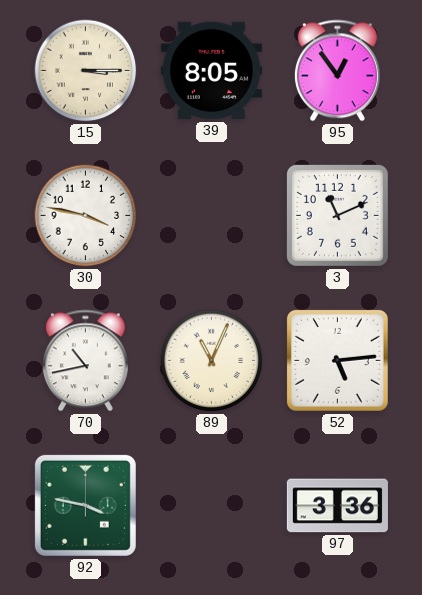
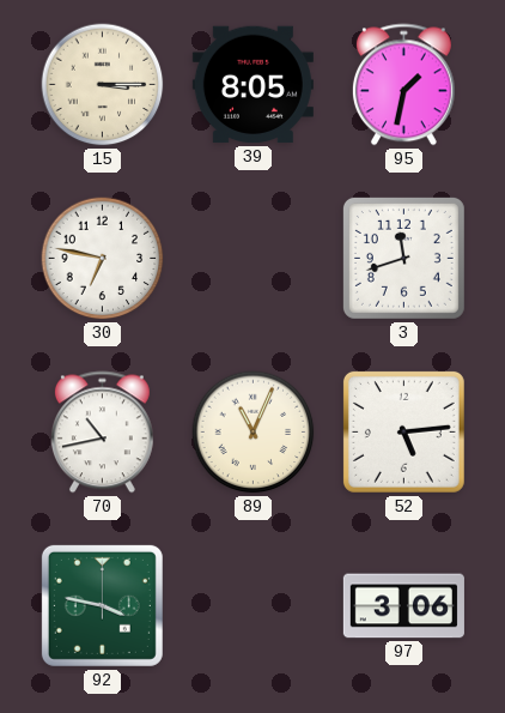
95: 12:54 -> 1:32
30: 3:47 -> 6:47
3: 11:11 -> 11:42
97: 3:36 -> 3:06
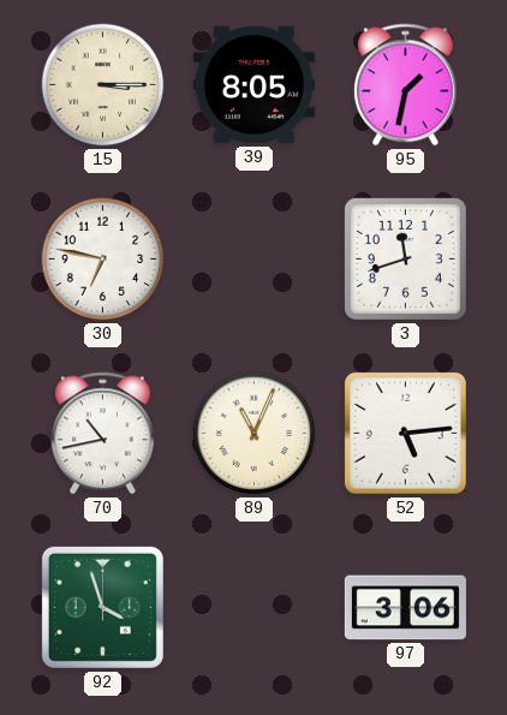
92: 3:47 -> 3:57
